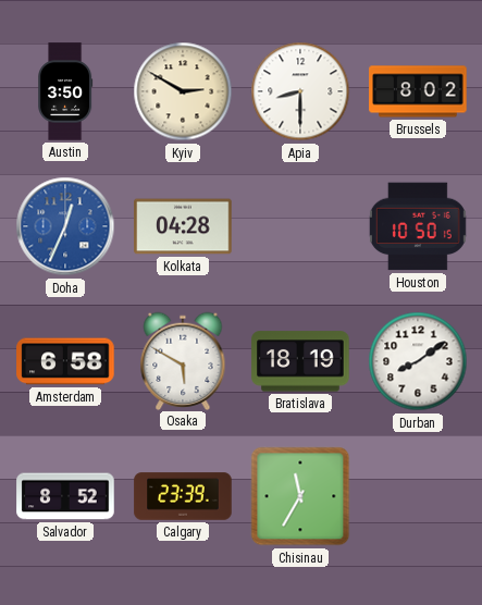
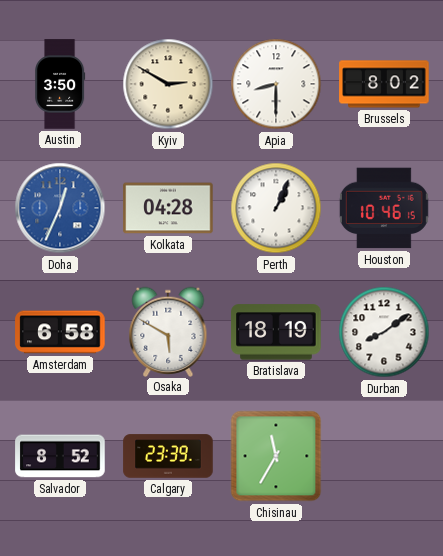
Perth: none -> 1:04
Houston: 10:50 -> 10:46
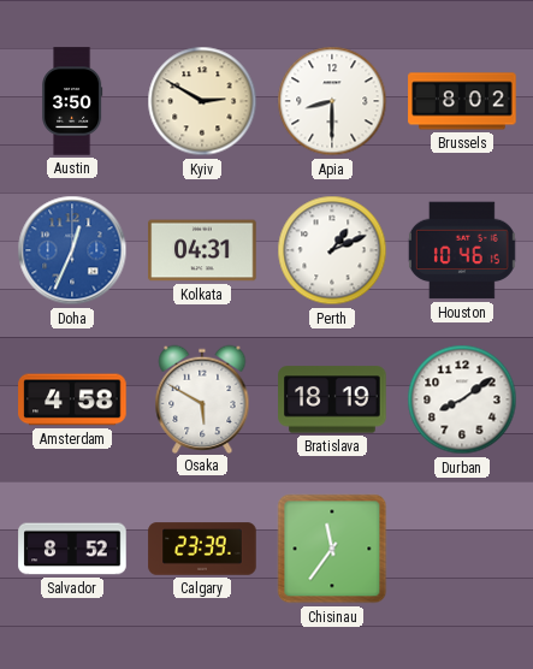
Kolkata: 04:28 -> 04:31
Perth: 1:04 -> 1:11
Amsterdam: 6:58 -> 4:58
Chisinau: 11:35 -> 11:36
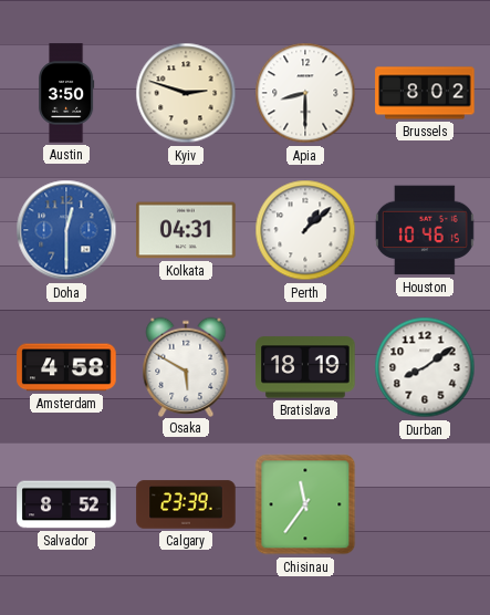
Kyiv: 2:50 -> 2:48
Doha: 12:34 -> 12:30
Perth: 1:11 -> 1:08
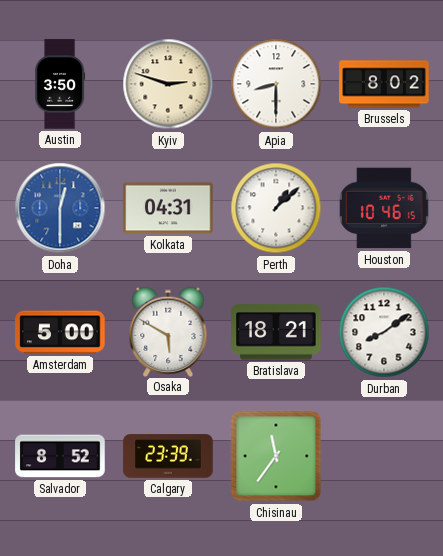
Amsterdam: 4:58 -> 5:00
Bratislava: 18:19 -> 18:21
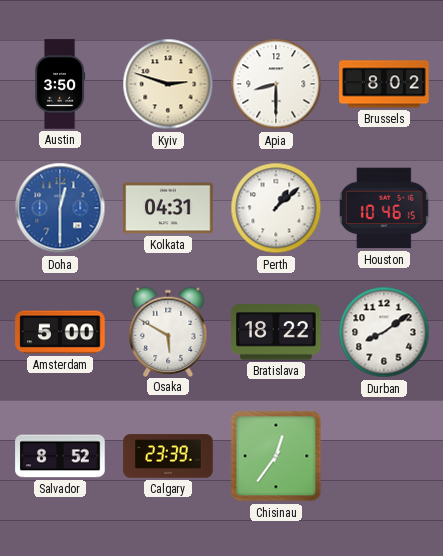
Bratislava: 18:21 -> 18:22
Chisinau: 11:36 -> 12:36
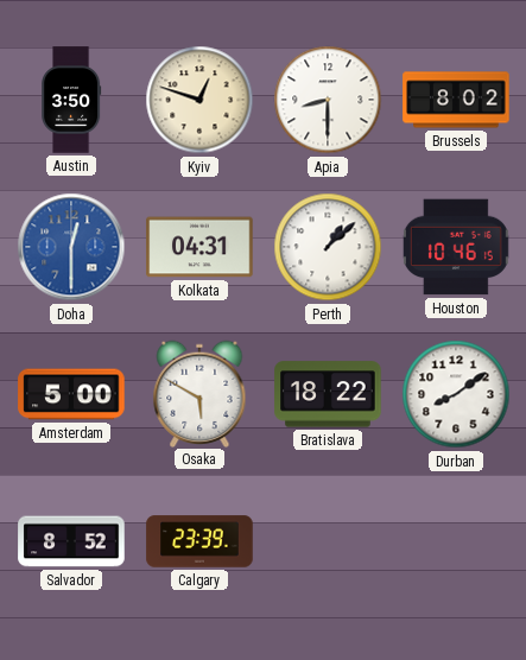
Kyiv: 2:48 -> 12:48
Chisinau: 12:36 -> none
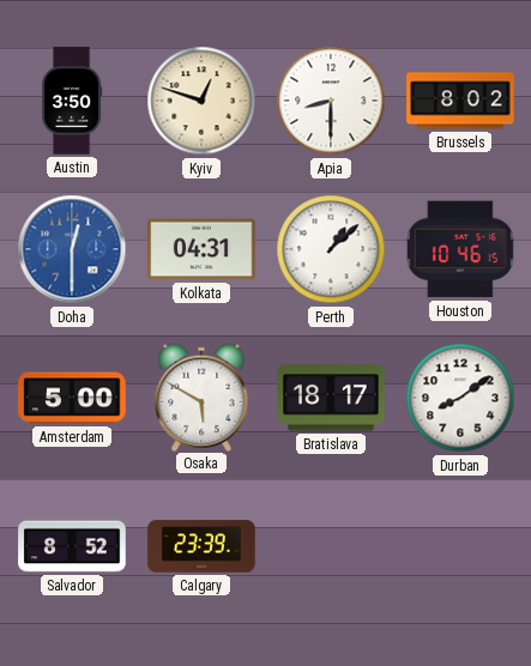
Bratislava: 18:22 -> 18:17
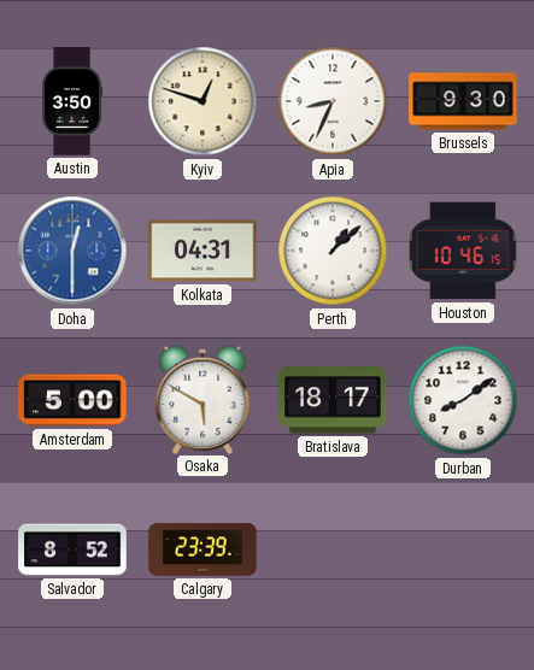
Apia: 8:30 -> 8:34
Brussels: 8:02 -> 9:30
